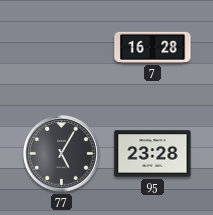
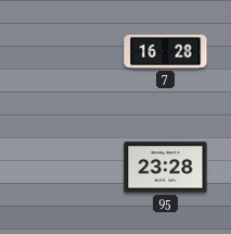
77: 5:05 -> none
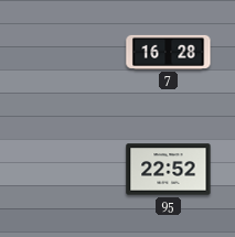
95: 23:28 -> 22:52
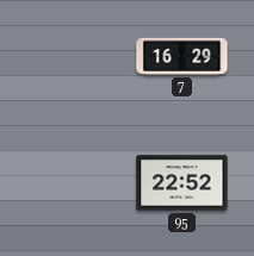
7: 16:28 -> 16:29
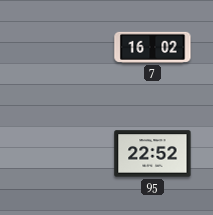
7: 16:29 -> 16:02
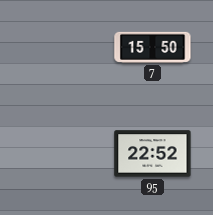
7: 16:02 -> 15:50
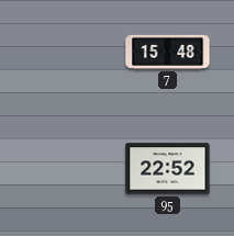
7: 15:50 -> 15:48
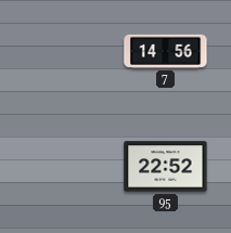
7: 15:48 -> 14:56
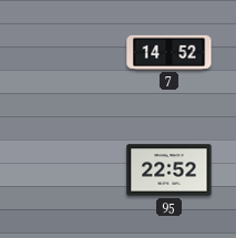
7: 14:56 -> 14:52
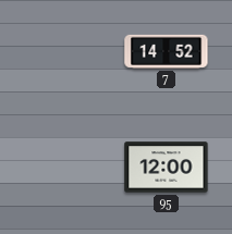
95: 22:52 -> 12:00
